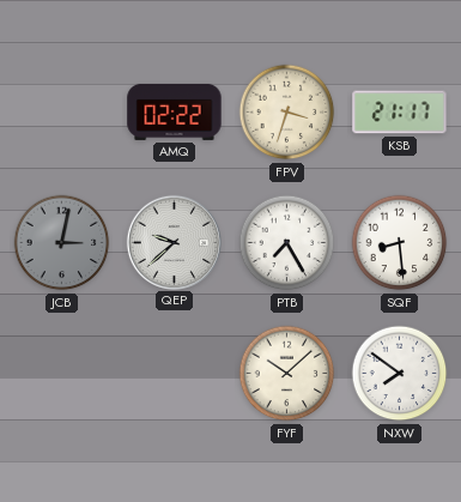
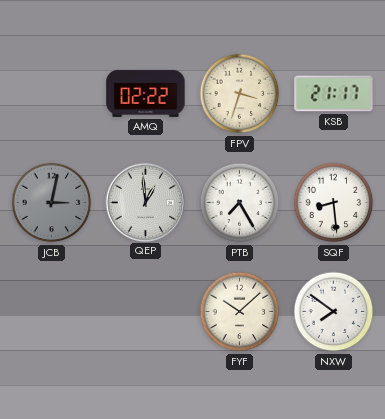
QEP: 9:38 -> 12:59
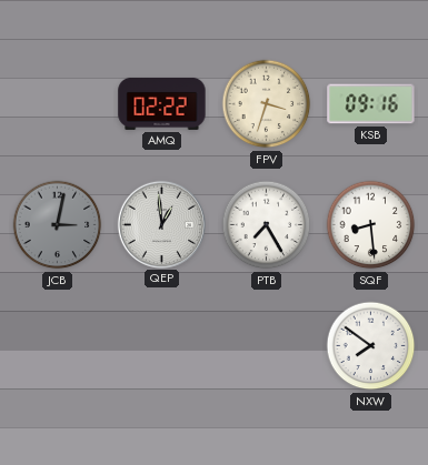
KSB: 21:17 -> 09:16
FYF: 10:08 -> none
